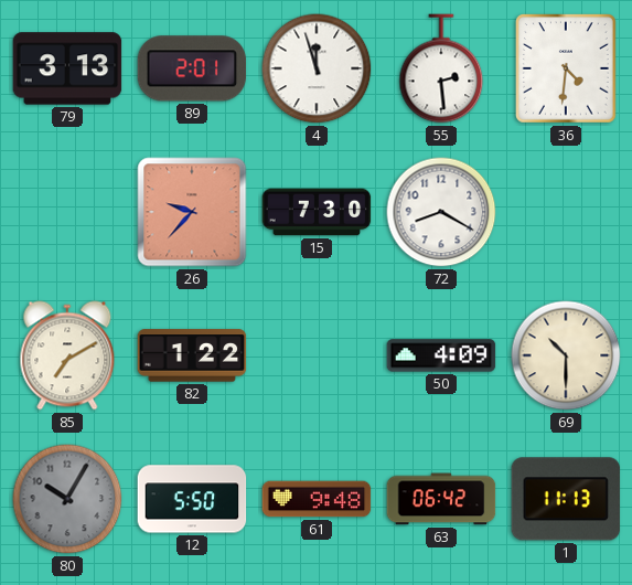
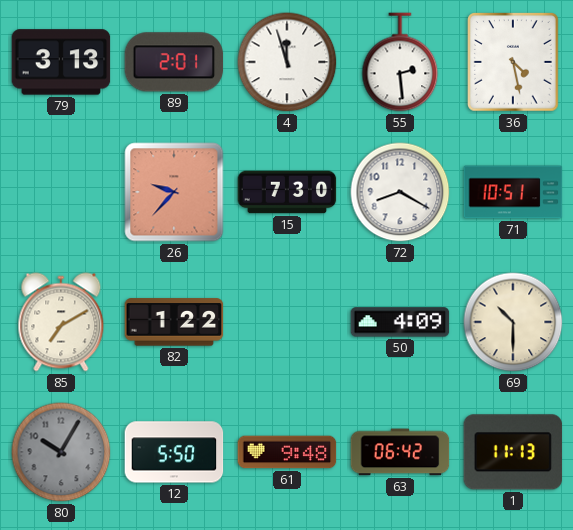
36: 4:31 -> 4:28
71: none -> 10:51
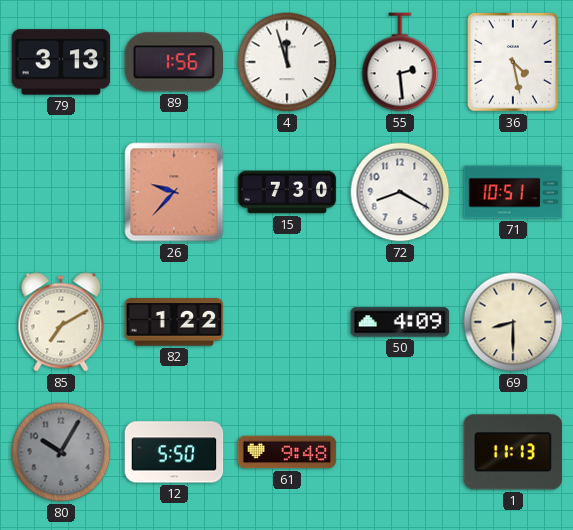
89: 2:01 -> 1:56
69: 10:30 -> 8:30
63: 06:42 -> none
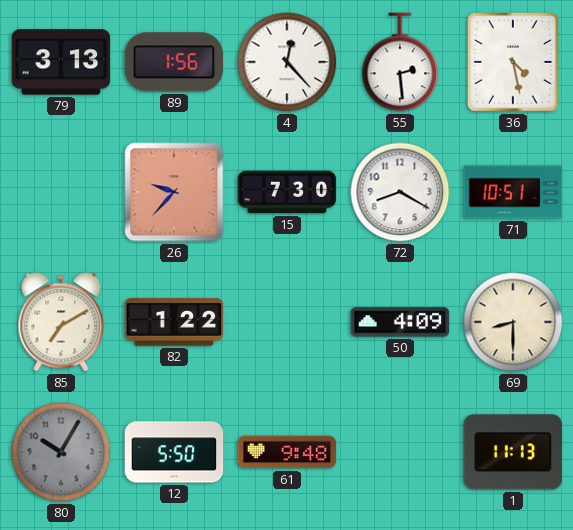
4: 11:57 -> 12:23
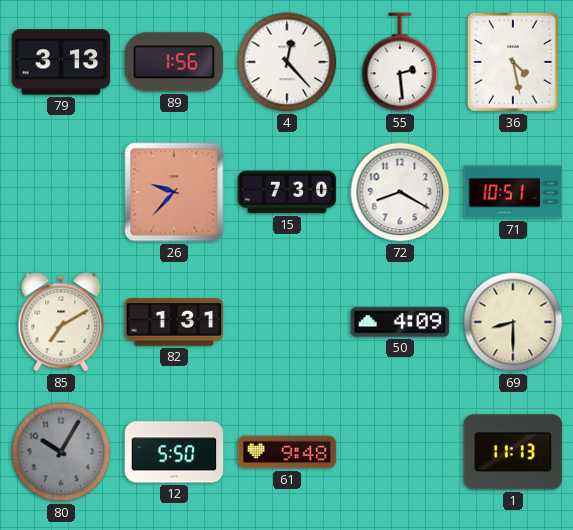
82: 1:22 -> 1:31
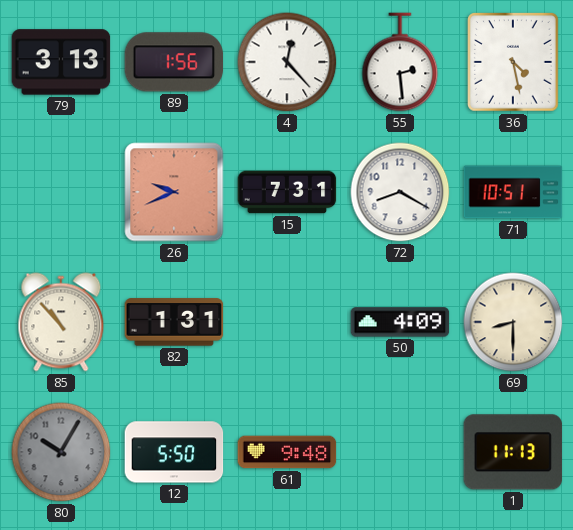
26: 9:37 -> 9:41
15: 7:30 -> 7:31
85: 7:10 -> 10:53
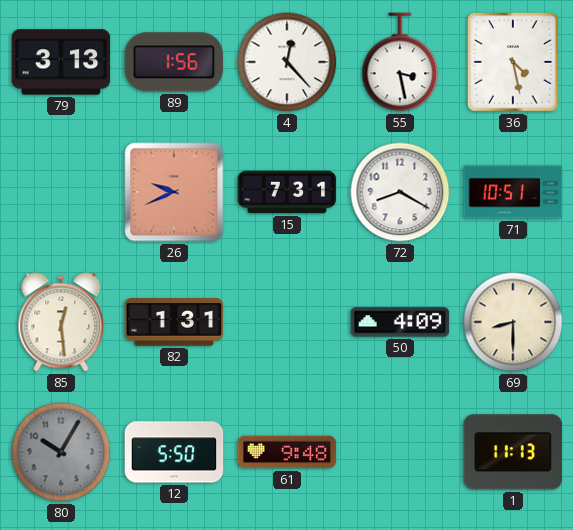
55: 2:29 -> 3:28
85: 10:53 -> 12:29
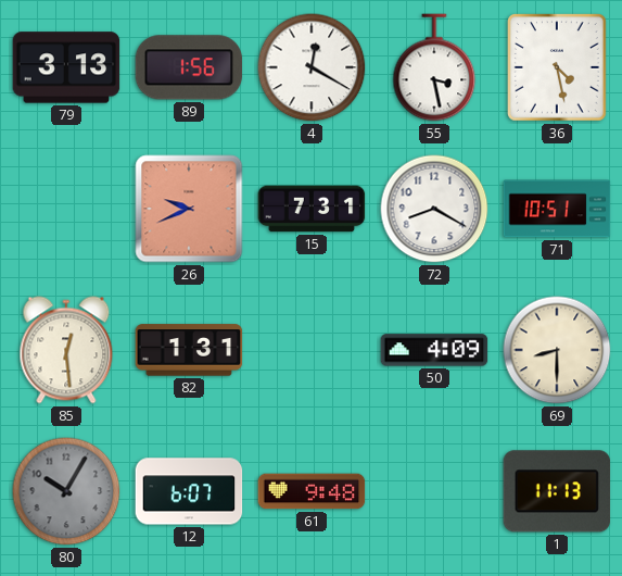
4: 12:23 -> 12:20
12: 5:50 -> 6:07
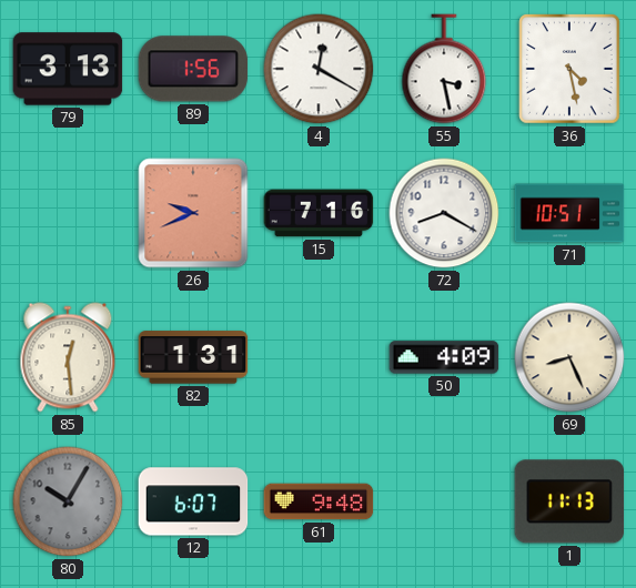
15: 7:31 -> 7:16
69: 8:30 -> 8:26
